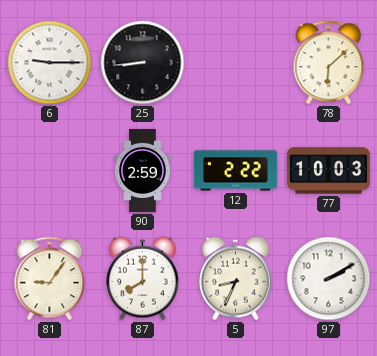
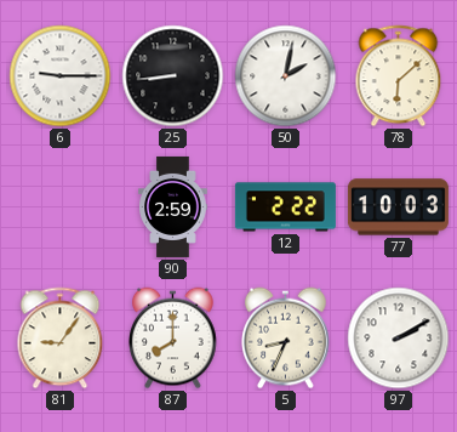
50: none -> 2:02
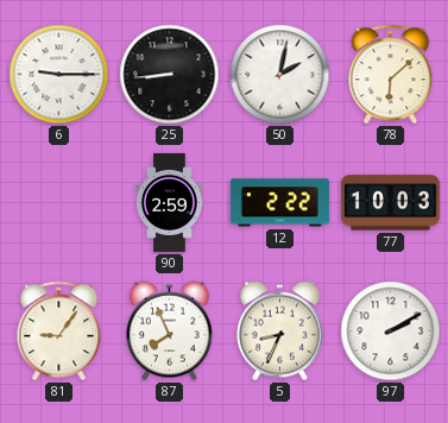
87: 8:00 -> 7:56
